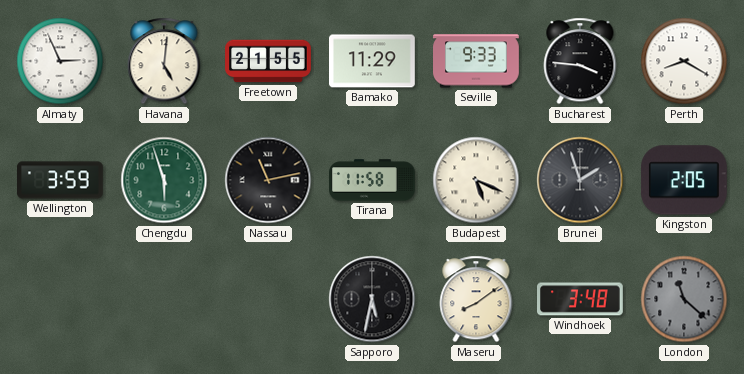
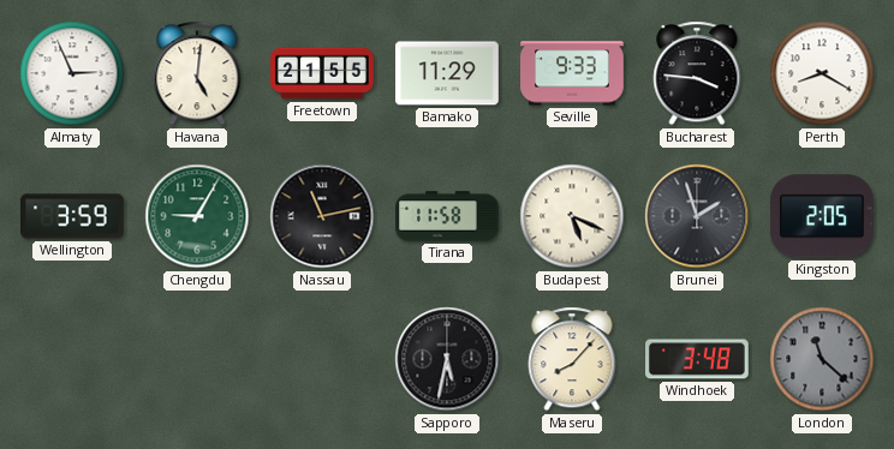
Chengdu: 5:57 -> 9:05
Maseru: 8:09 -> 8:07
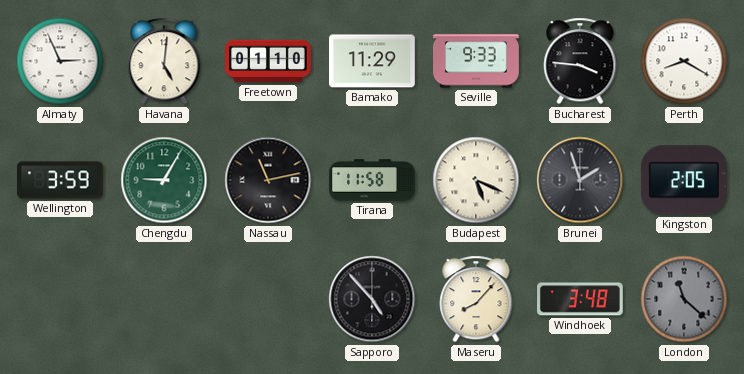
Freetown: 21:55 -> 01:10
Sapporo: 5:32 -> 4:53
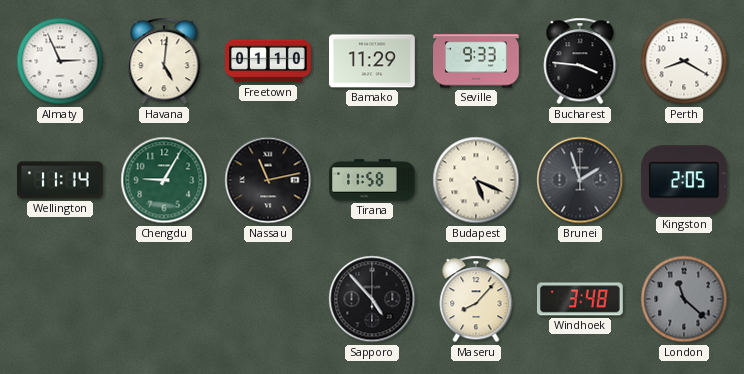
Wellington: 3:59 -> 11:14
